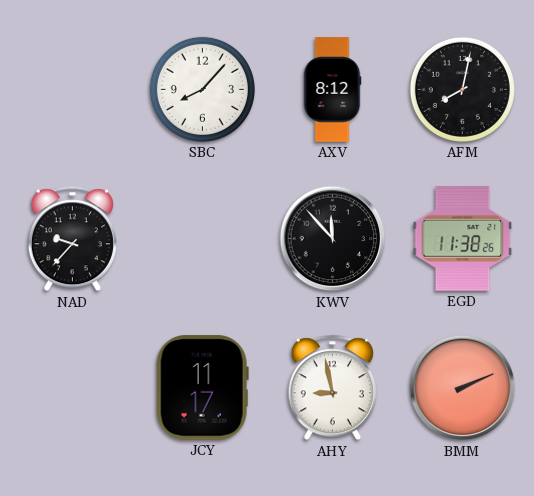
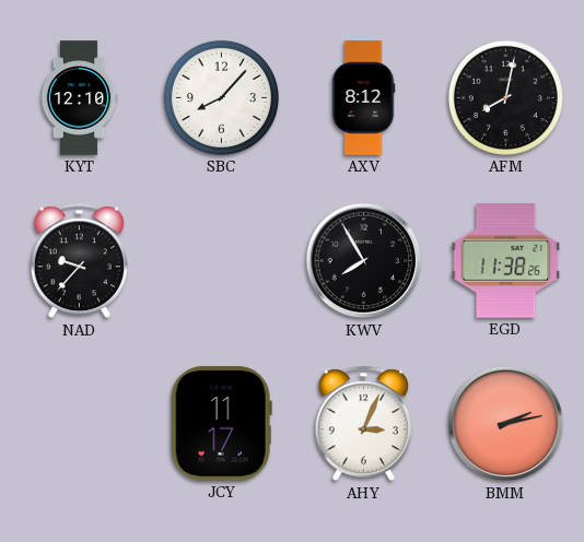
KYT: none -> 12:10
KWV: 11:53 -> 7:55
AHY: 8:58 -> 3:04
BMM: 2:11 -> 2:13
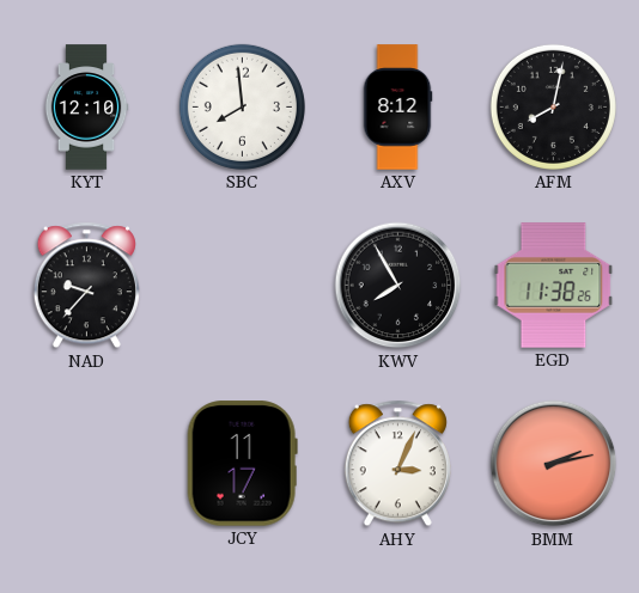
SBC: 8:07 -> 7:59
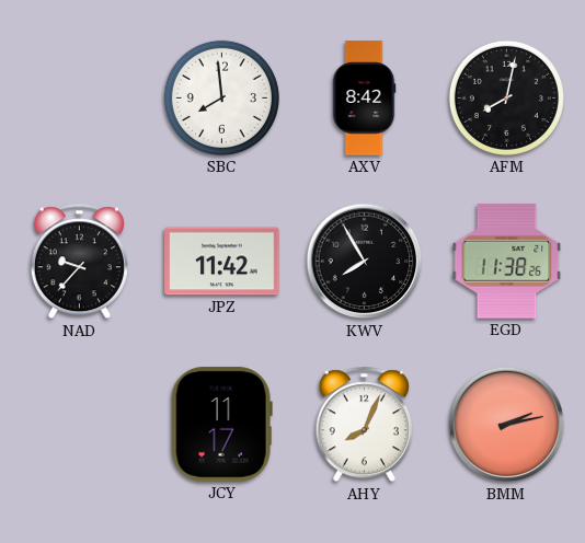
KYT: 12:10 -> none
AXV: 8:12 -> 8:42
JPZ: none -> 11:42
AHY: 3:04 -> 8:04
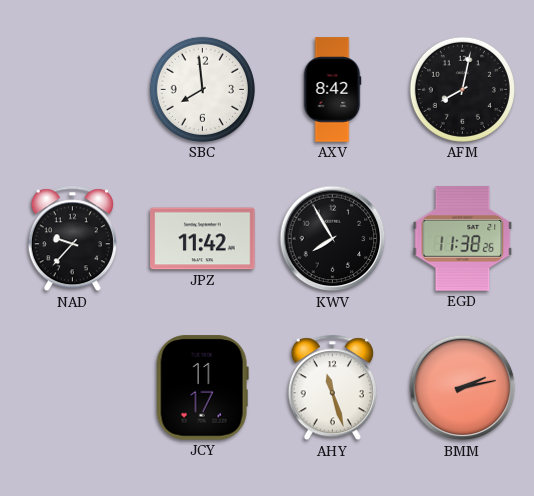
AHY: 8:04 -> 11:27
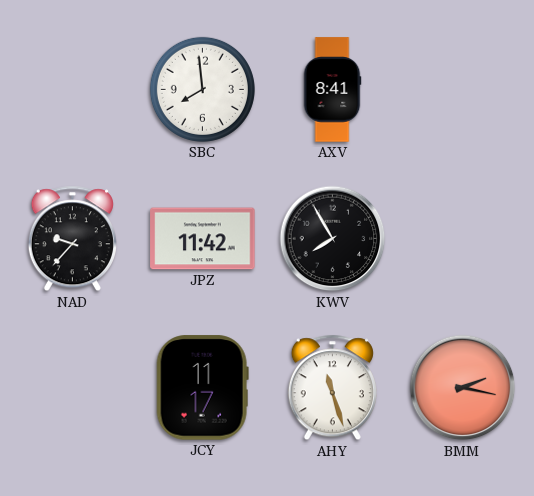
AXV: 8:42 -> 8:41
AFM: 8:02 -> none
EGD: 11:38 -> none
BMM: 2:13 -> 2:17
